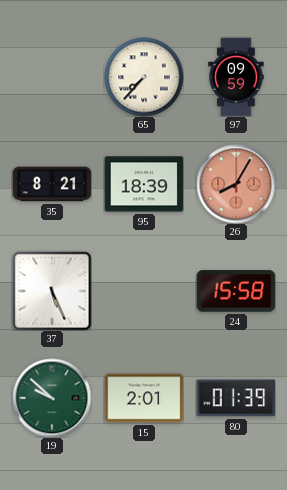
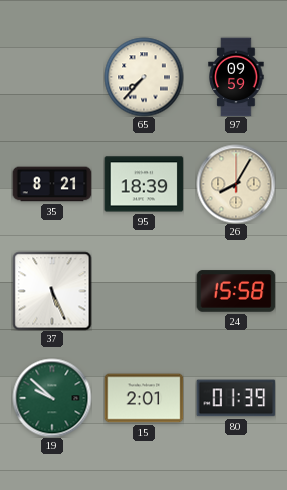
26 dial: salmon -> cream
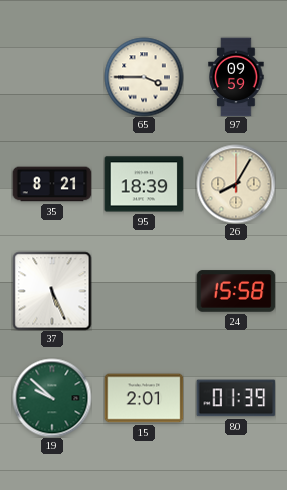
65: 7:37 -> 3:45
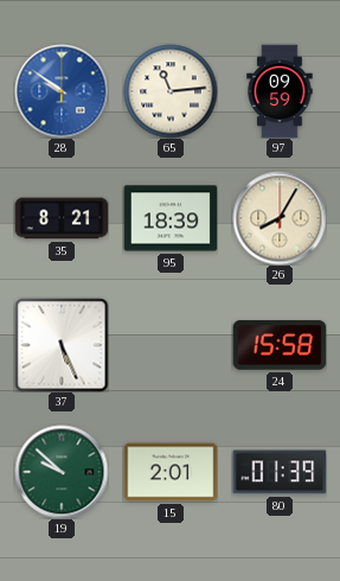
28: none -> 9:51
65: 3:45 -> 11:14
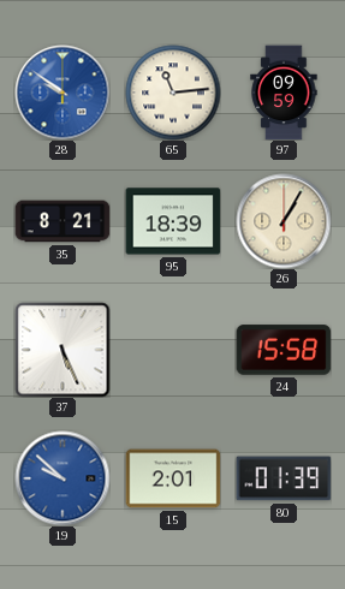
26: 8:05 -> 1:05
19 dial: green -> blue
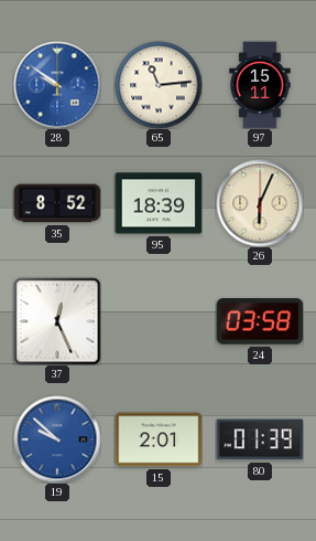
97: 09:59 -> 15:11
35: 8:21 -> 8:52
26: 1:05 -> 6:04
37: 5:26 -> 12:26
24: 15:58 -> 03:58
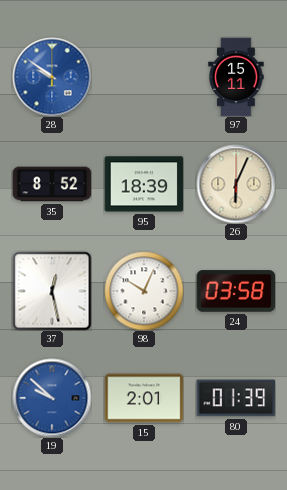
65: 11:14 -> none
37: 12:26 -> 12:28
98: none -> 10:04
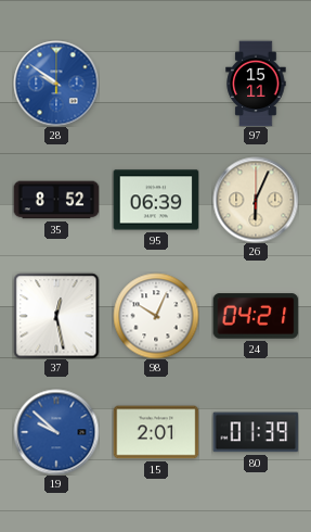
95: 18:39 -> 06:39
24: 03:58 -> 04:21
